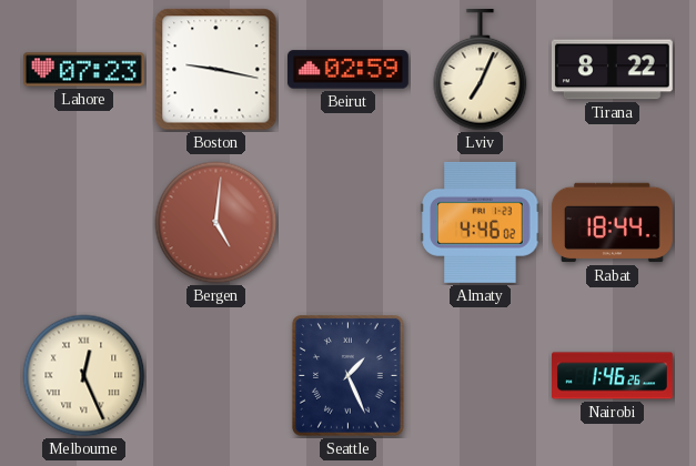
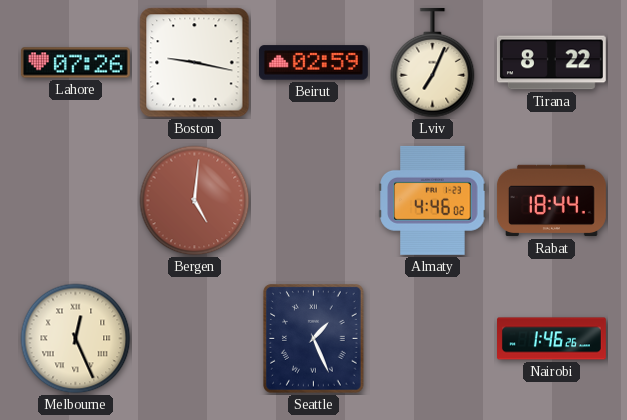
Lahore: 07:23 -> 07:26
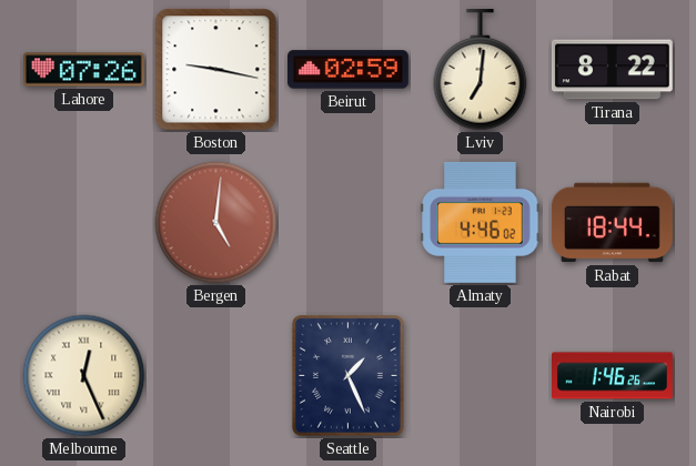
Lviv: 7:04 -> 7:01
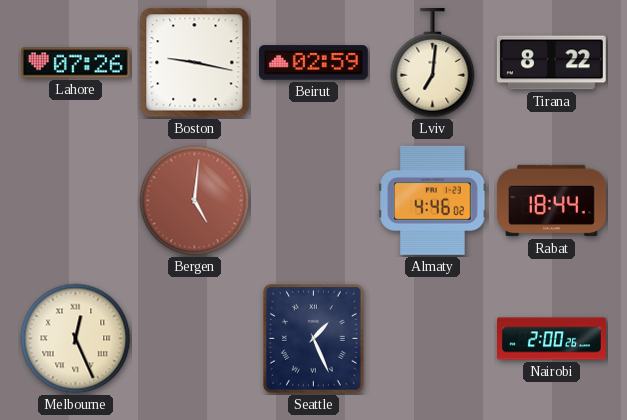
Nairobi: 1:46 -> 2:00
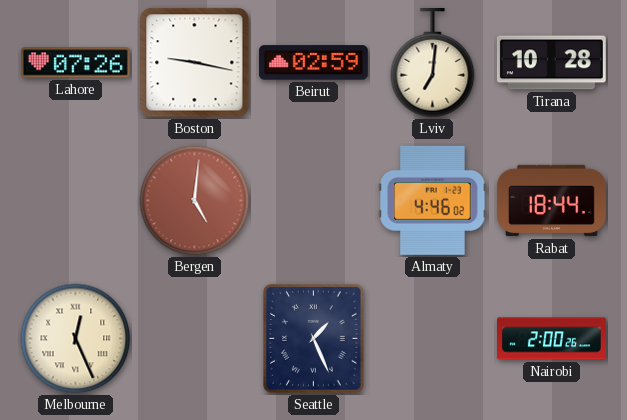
Tirana: 8:22 -> 10:28
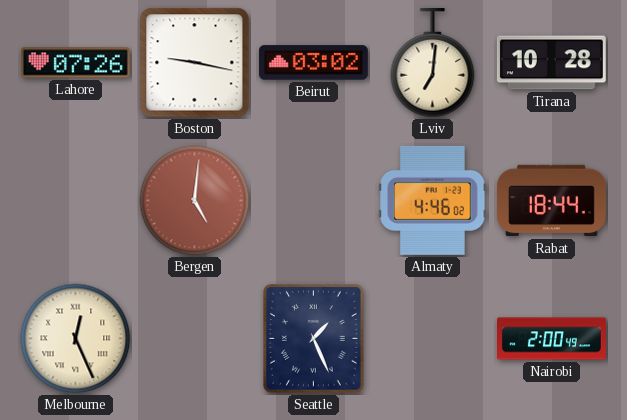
Beirut: 02:59 -> 03:02
Nairobi: 2:00:26 -> 2:00:49
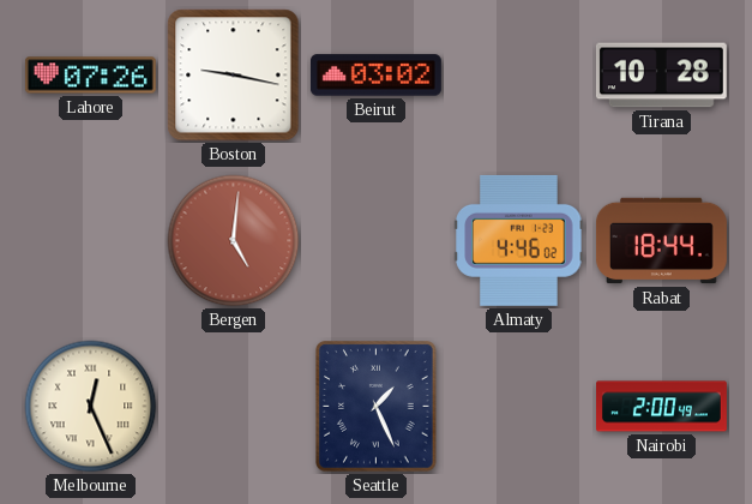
Lviv: 7:01 -> none
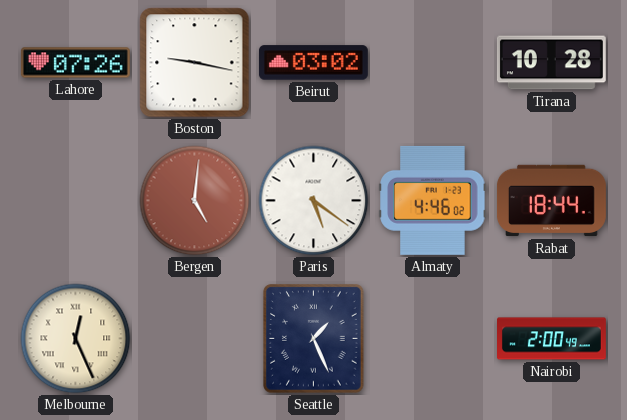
Paris: none -> 5:21
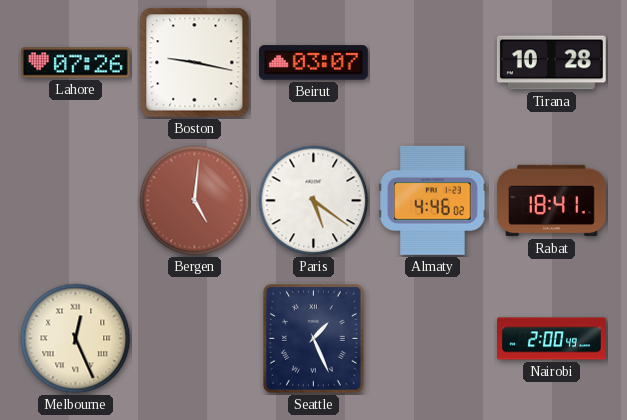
Beirut: 03:02 -> 03:07
Rabat: 18:44 -> 18:41
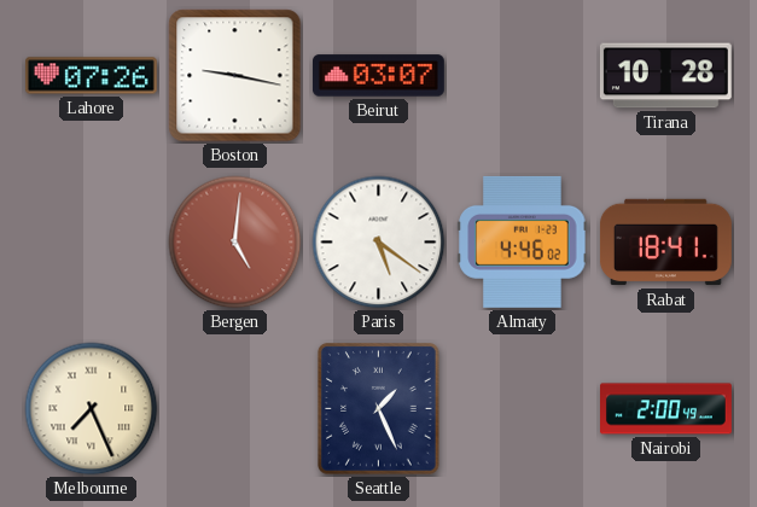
Melbourne: 12:26 -> 7:26
